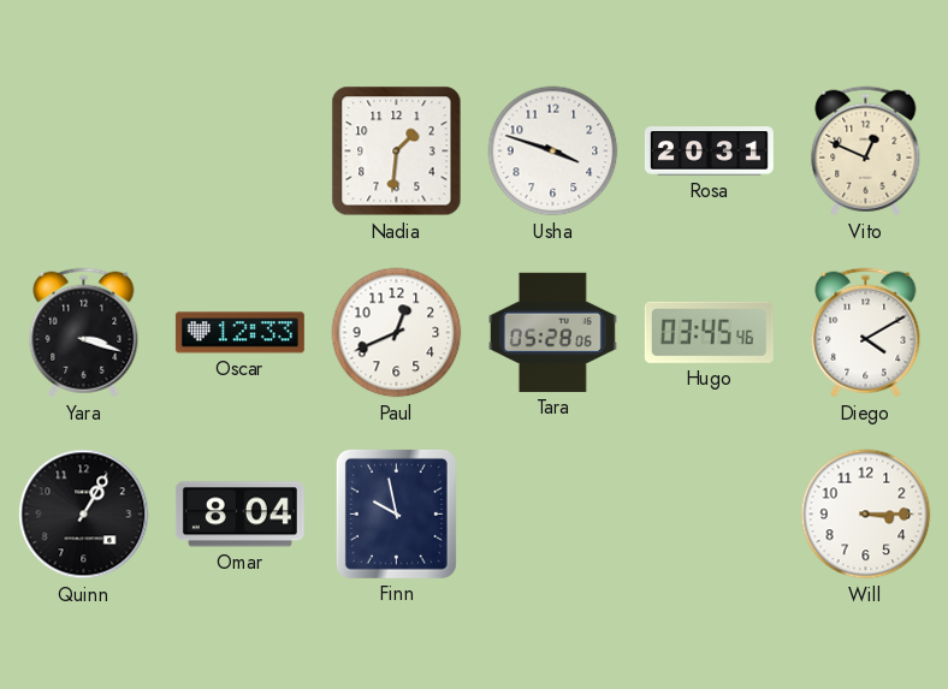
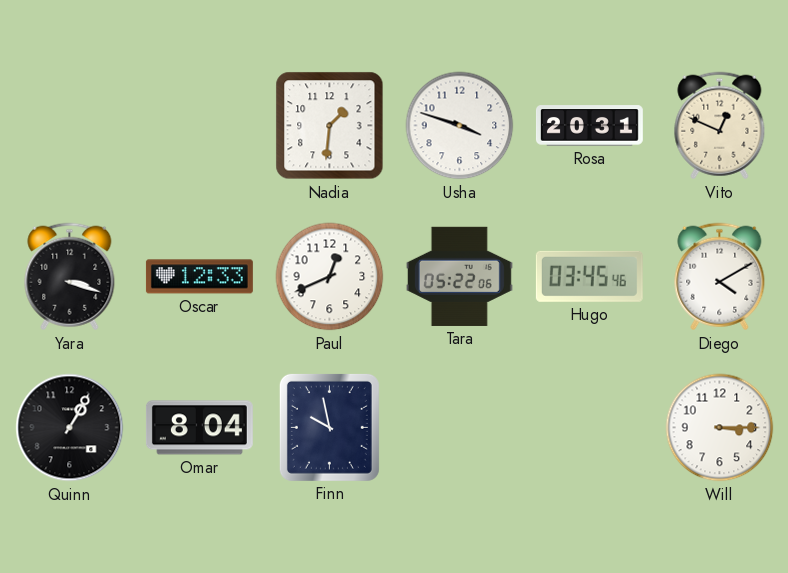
Tara: 05:28 -> 05:22
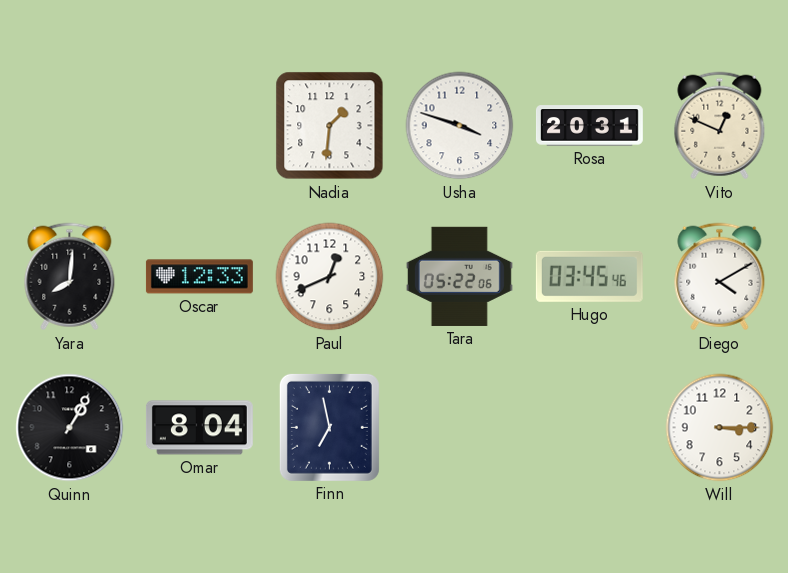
Yara: 3:18 -> 8:01
Finn: 9:58 -> 6:58
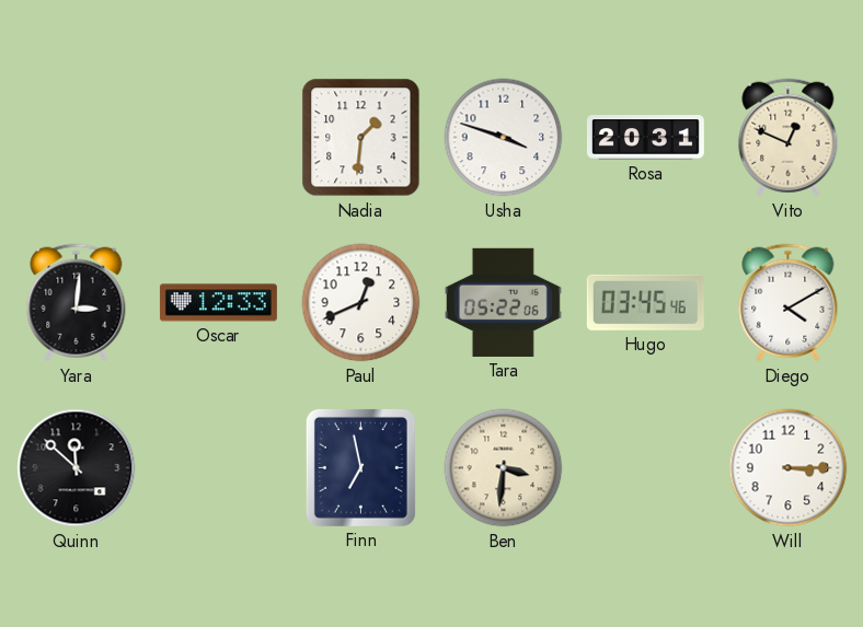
Yara: 8:01 -> 3:01
Quinn: 1:05 -> 11:52
Omar: 8:04 -> none
Ben: none -> 3:31
